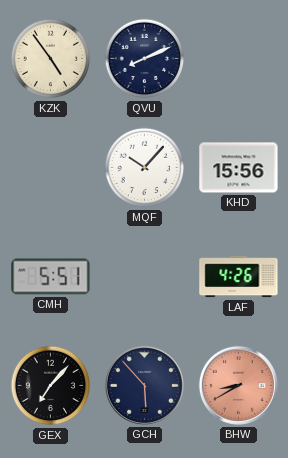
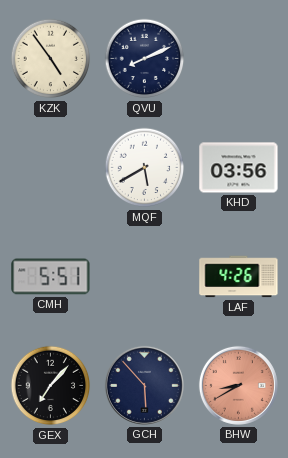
MQF: 10:07 -> 5:40
KHD: 15:56 -> 03:56
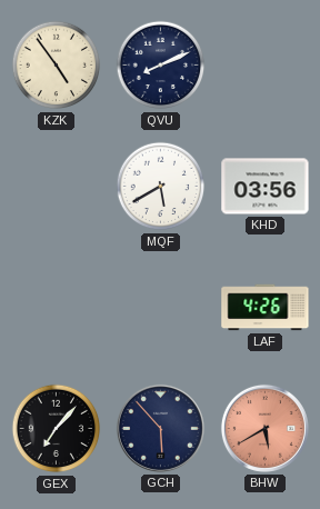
CMH: 5:51 -> none
BHW: 8:40 -> 5:40
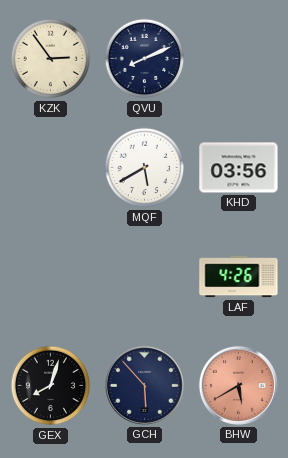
KZK: 4:54 -> 2:54
GEX: 7:07 -> 8:03
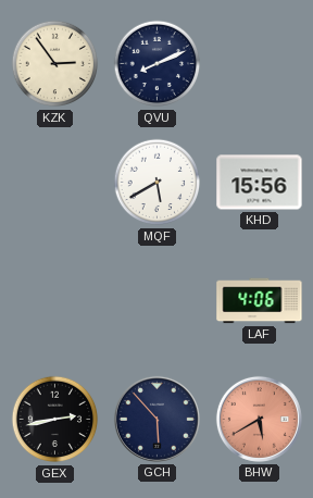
KHD: 03:56 -> 15:56
LAF: 4:26 -> 4:06
GEX: 8:03 -> 2:43
